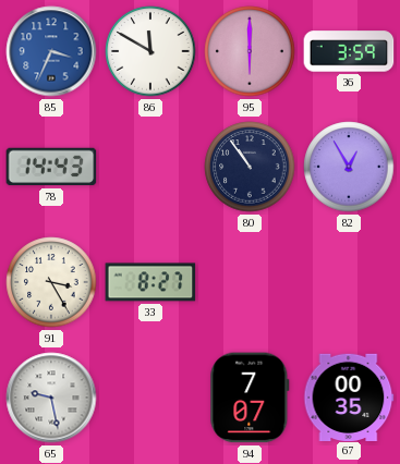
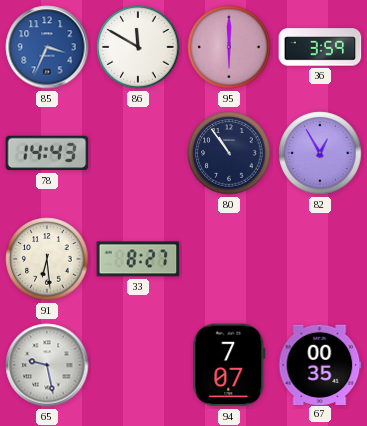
91: 3:25 -> 6:29
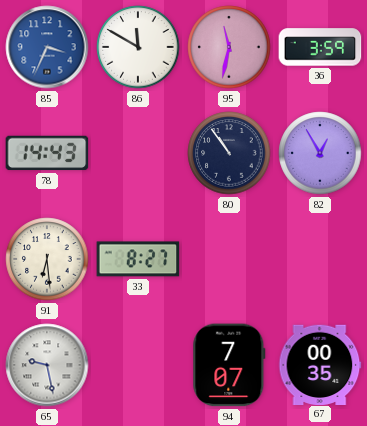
95: 6:00 -> 11:32
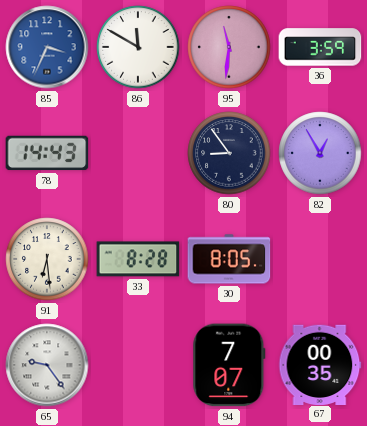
95: 11:32 -> 11:31
80: 10:54 -> 8:54
33: 8:27 -> 8:28
30: none -> 8:05
65: 9:28 -> 9:24
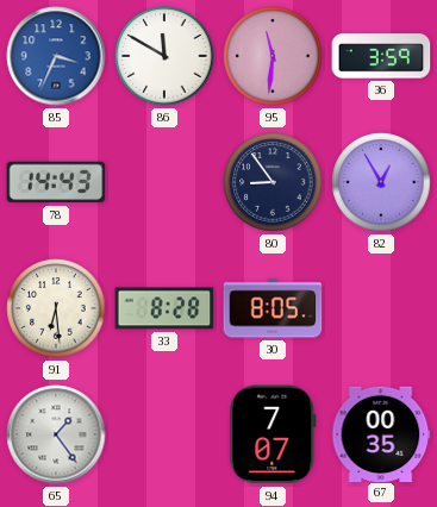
65: 9:24 -> 1:24
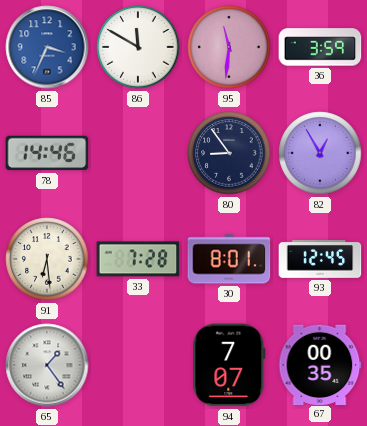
78: 14:43 -> 14:46
33: 8:28 -> 7:28
30: 8:05 -> 8:01
93: none -> 12:45
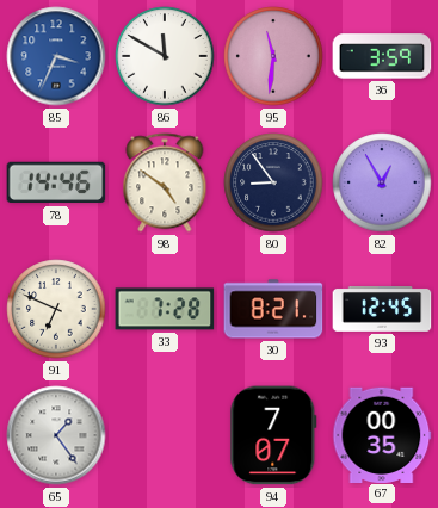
98: none -> 4:51
91: 6:29 -> 6:49
30: 8:01 -> 8:21
